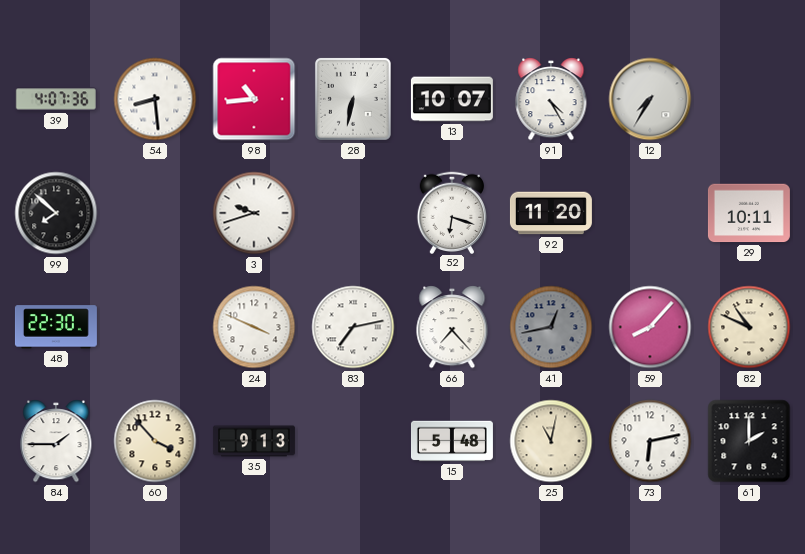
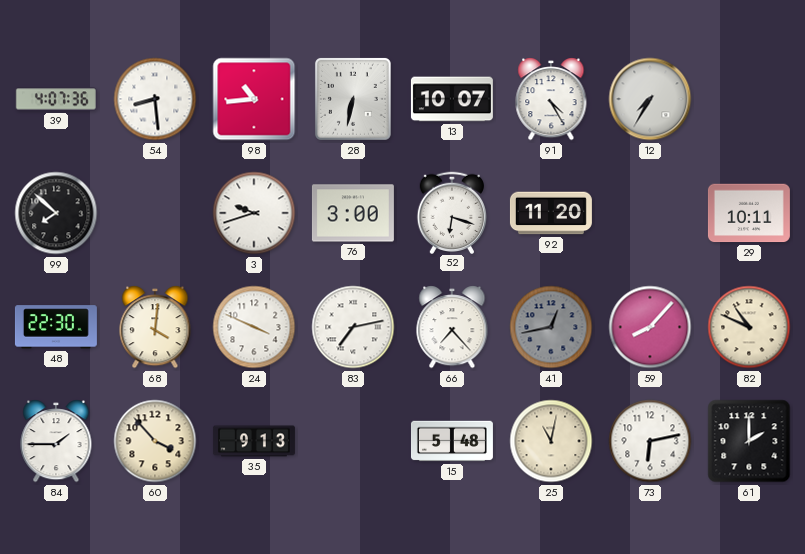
76: none -> 3:00
68: none -> 4:01
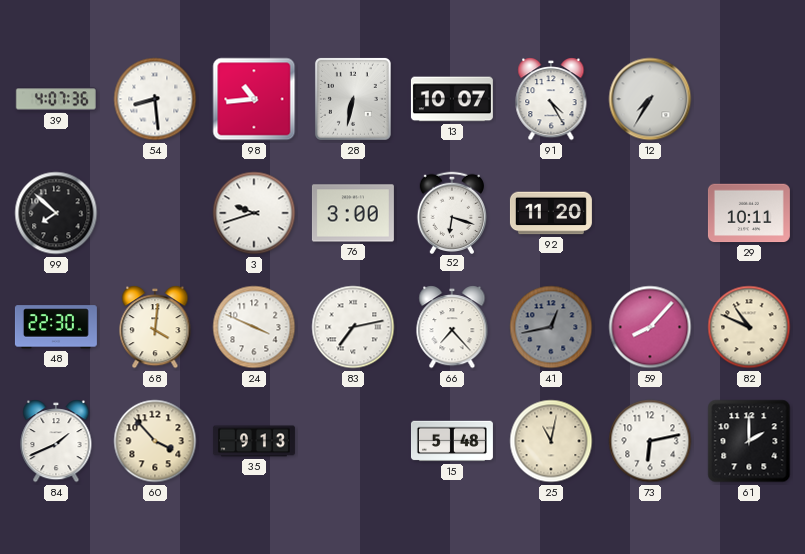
84: 1:45 -> 1:41
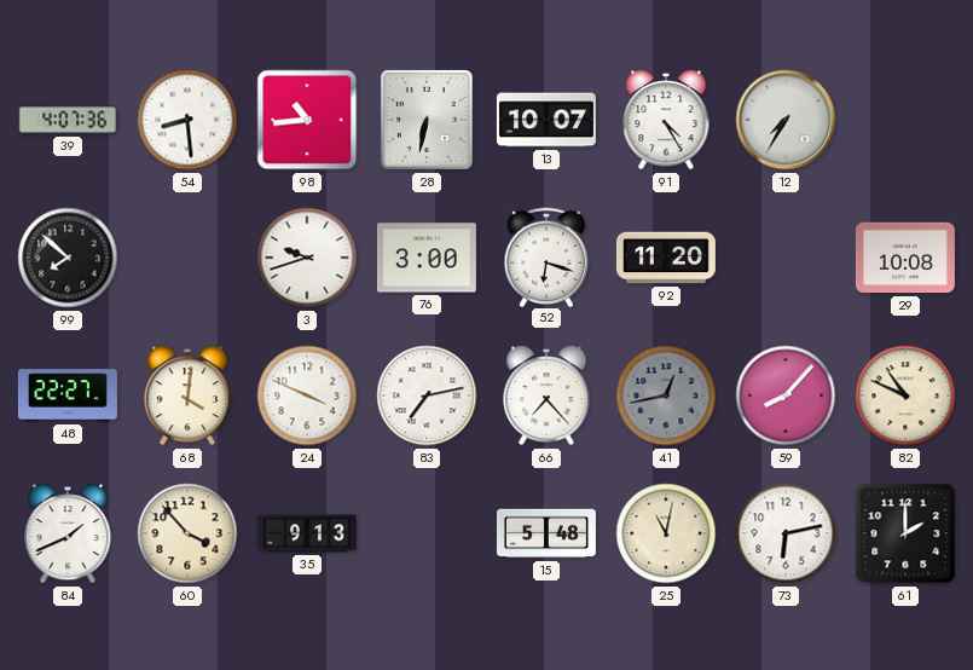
29: 10:11 -> 10:08
48: 22:30 -> 22:27
